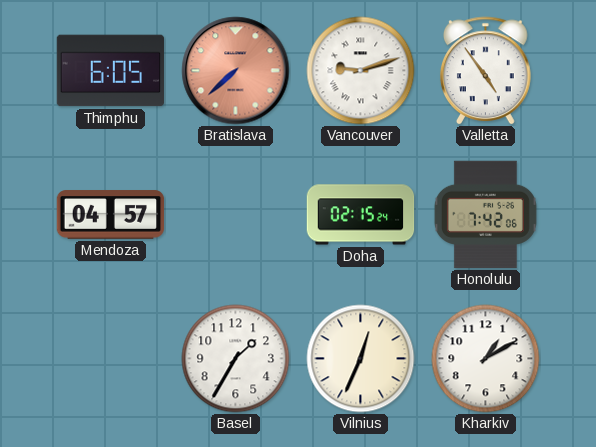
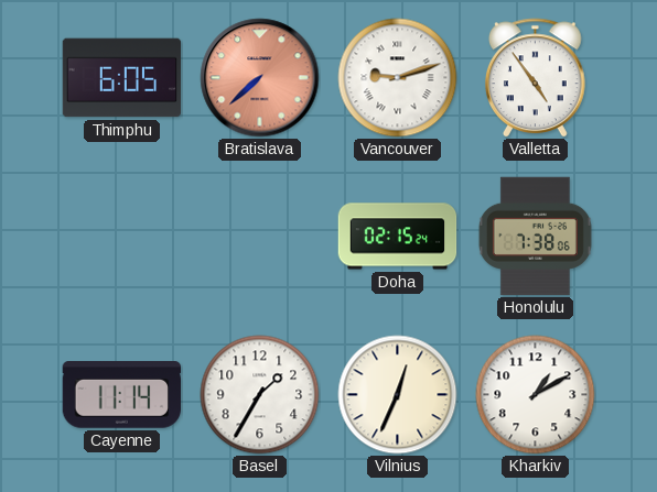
Mendoza: 04:57 -> none
Honolulu: 7:42 -> 7:38
Cayenne: none -> 11:14
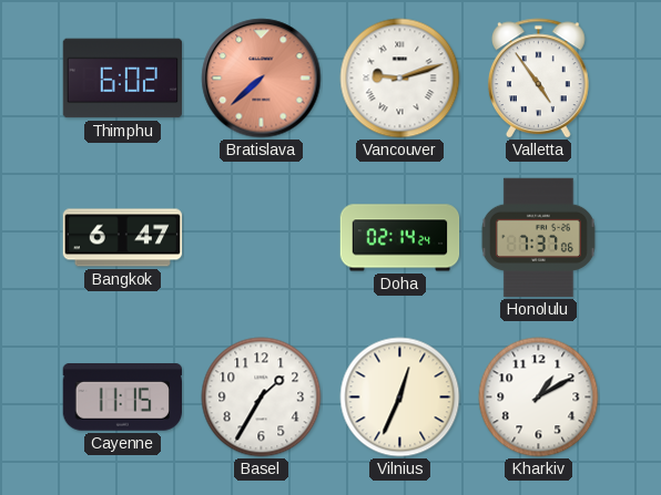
Thimphu: 6:05 -> 6:02
Bangkok: none -> 6:47
Doha: 02:15 -> 02:14
Honolulu: 7:38 -> 7:37
Cayenne: 11:14 -> 11:15
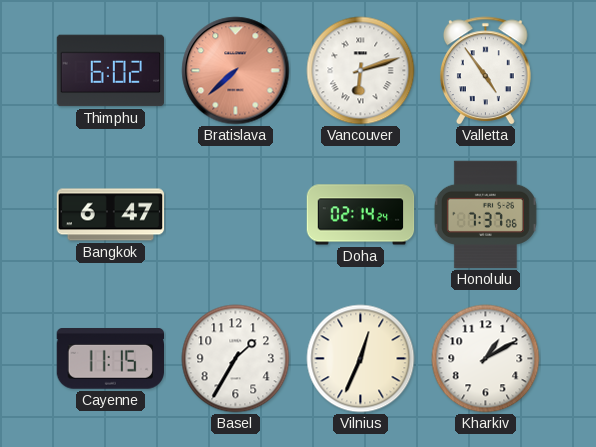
Vancouver: 9:12 -> 6:12
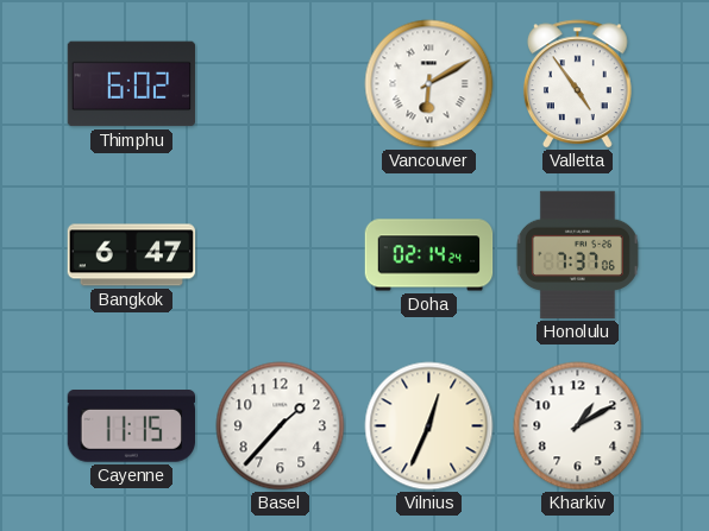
Bratislava: 7:38 -> none
Vancouver: 6:12 -> 6:10
Basel: 1:35 -> 1:37
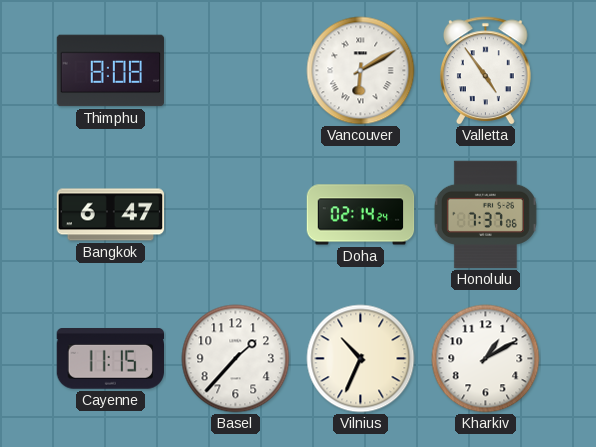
Thimphu: 6:02 -> 8:08
Vilnius: 12:34 -> 10:34
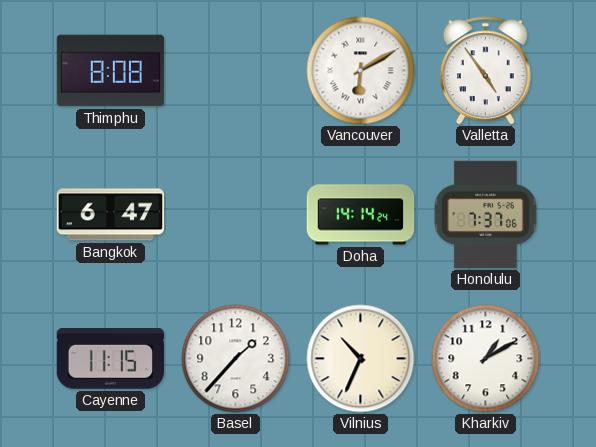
Doha: 02:14 -> 14:14
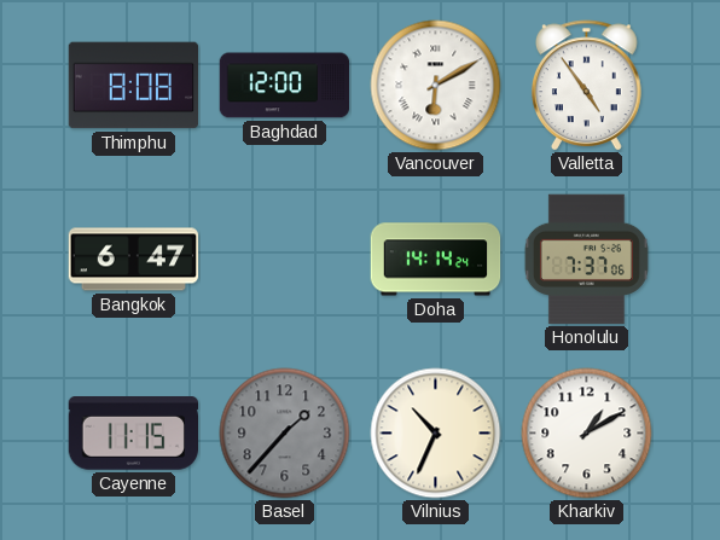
Baghdad: none -> 12:00
Basel dial: white -> grey
